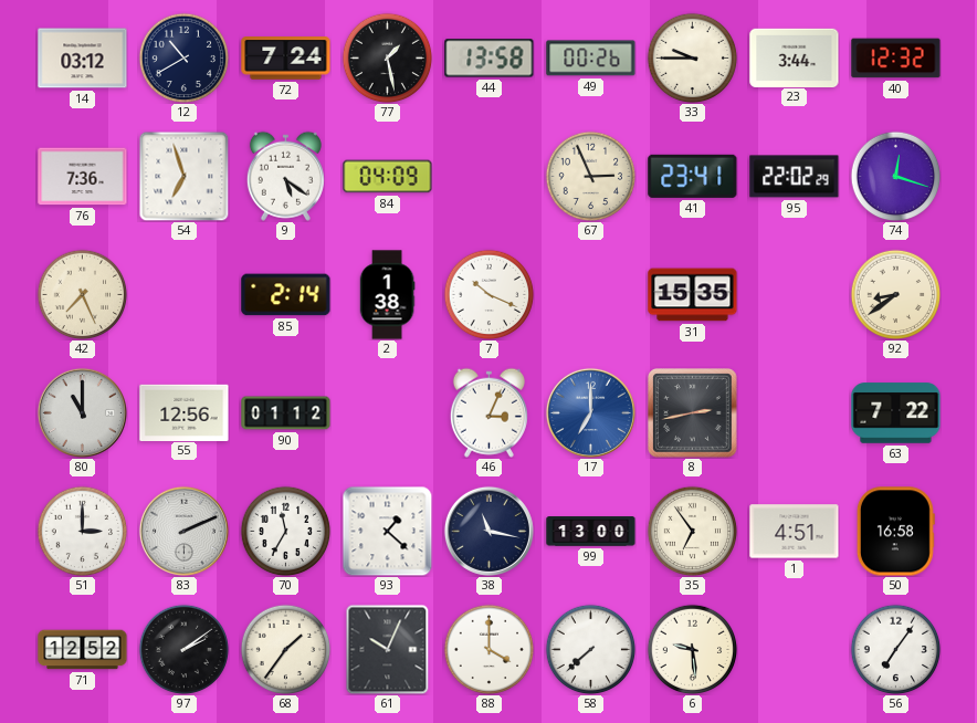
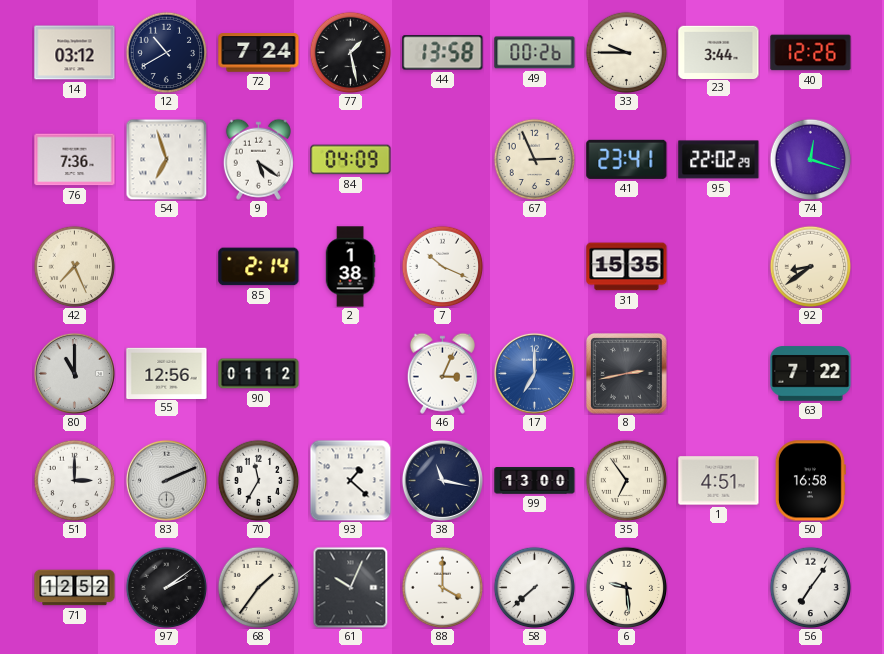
40: 12:32 -> 12:26
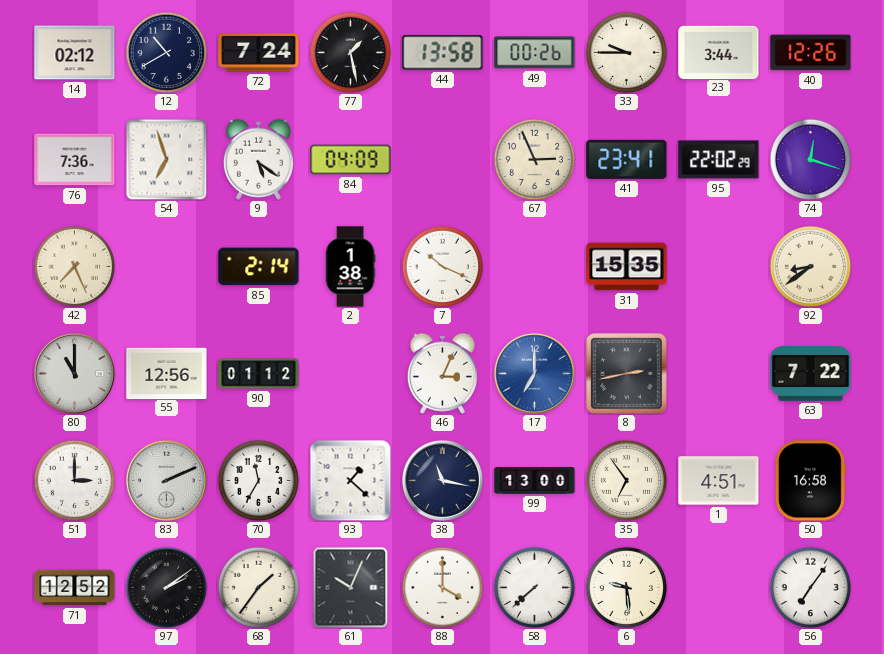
14: 03:12 -> 02:12
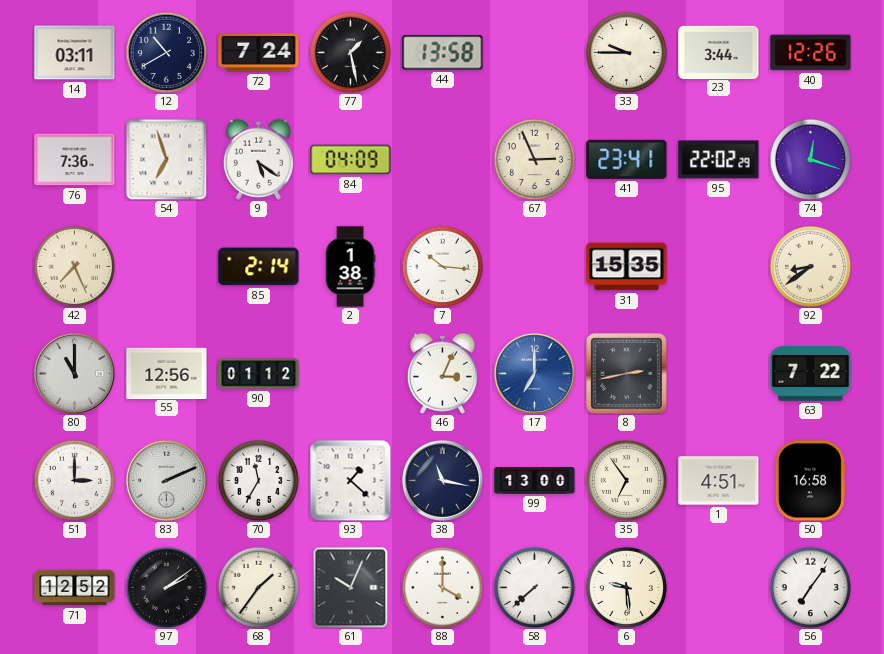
14: 02:12 -> 03:11
49: 00:26 -> none
7: 10:19 -> 10:16
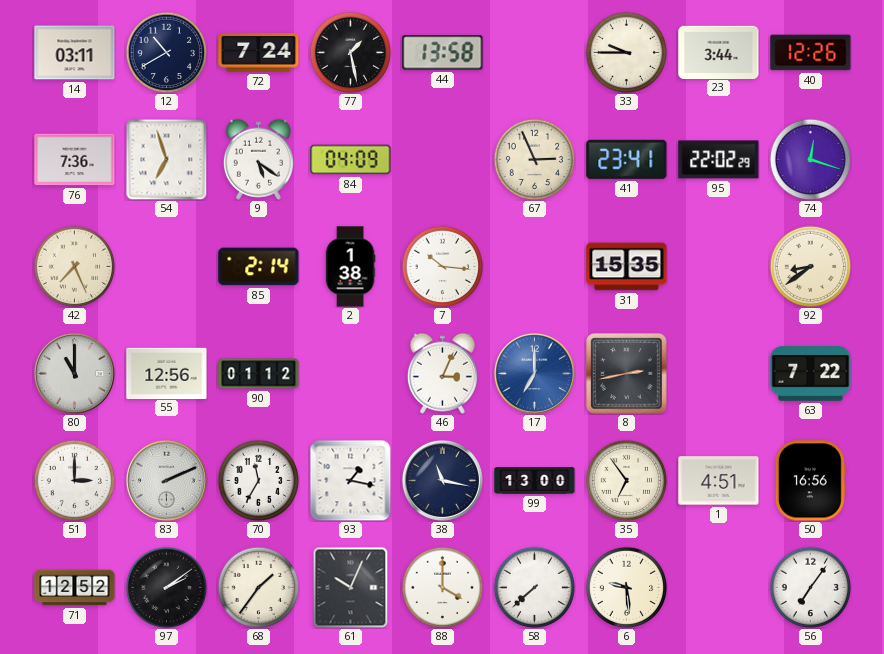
93: 1:22 -> 1:17
50: 16:58 -> 16:56
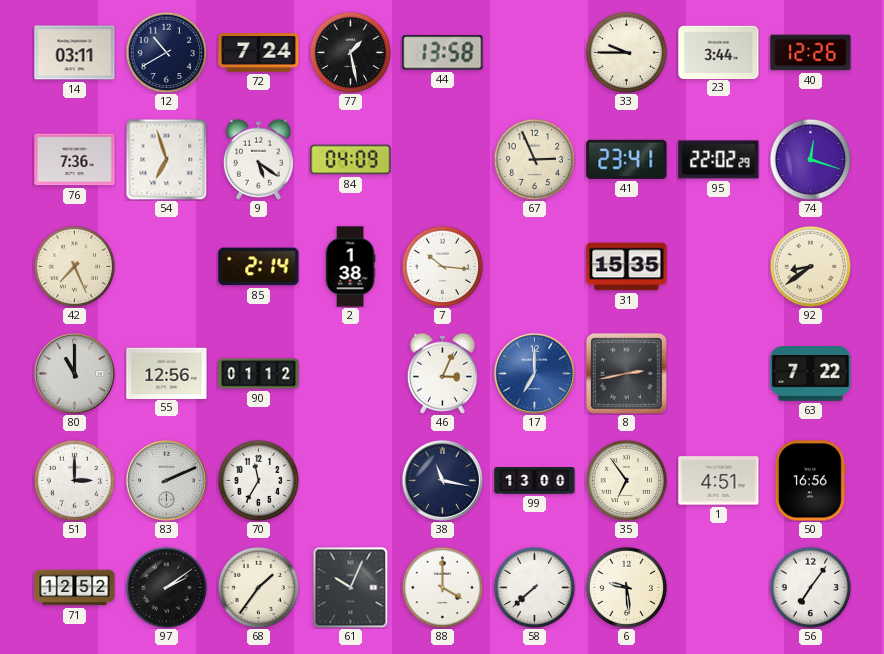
93: 1:17 -> none
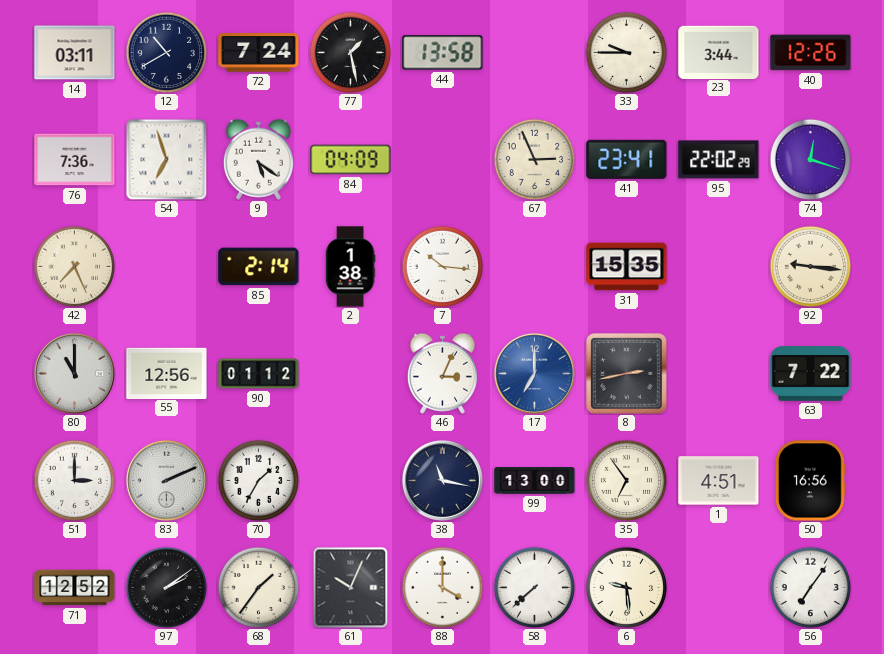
92: 8:39 -> 9:16
70: 11:35 -> 1:35
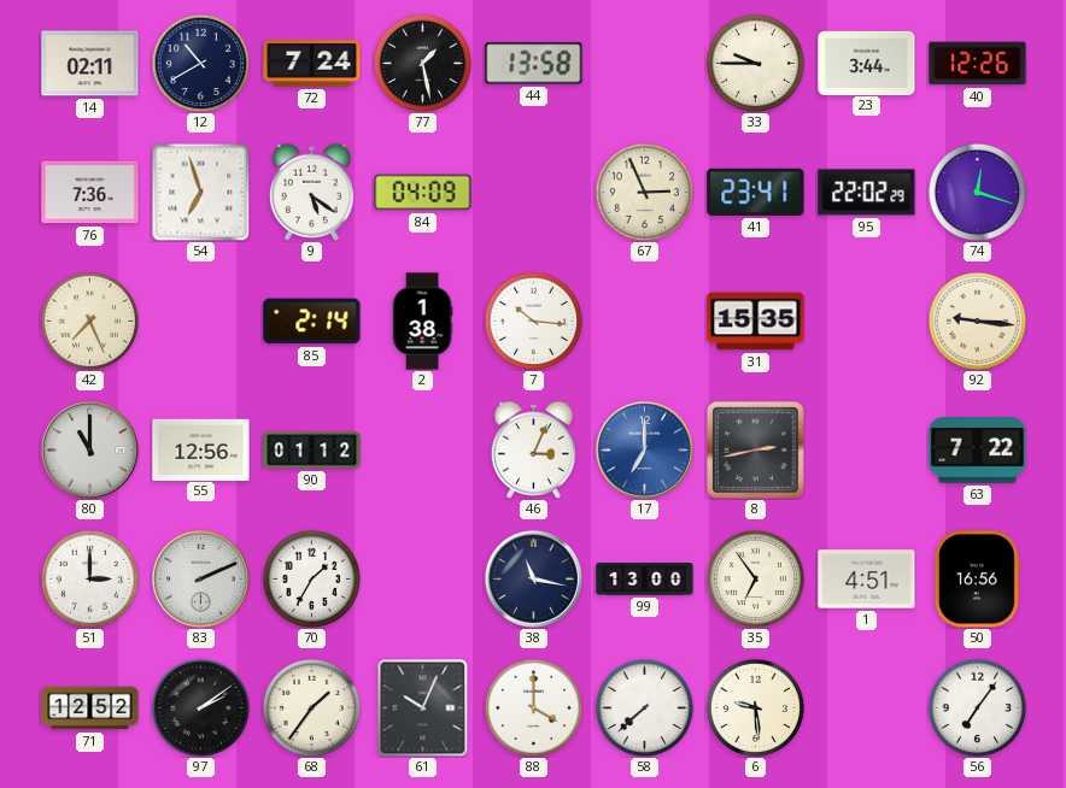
14: 03:11 -> 02:11
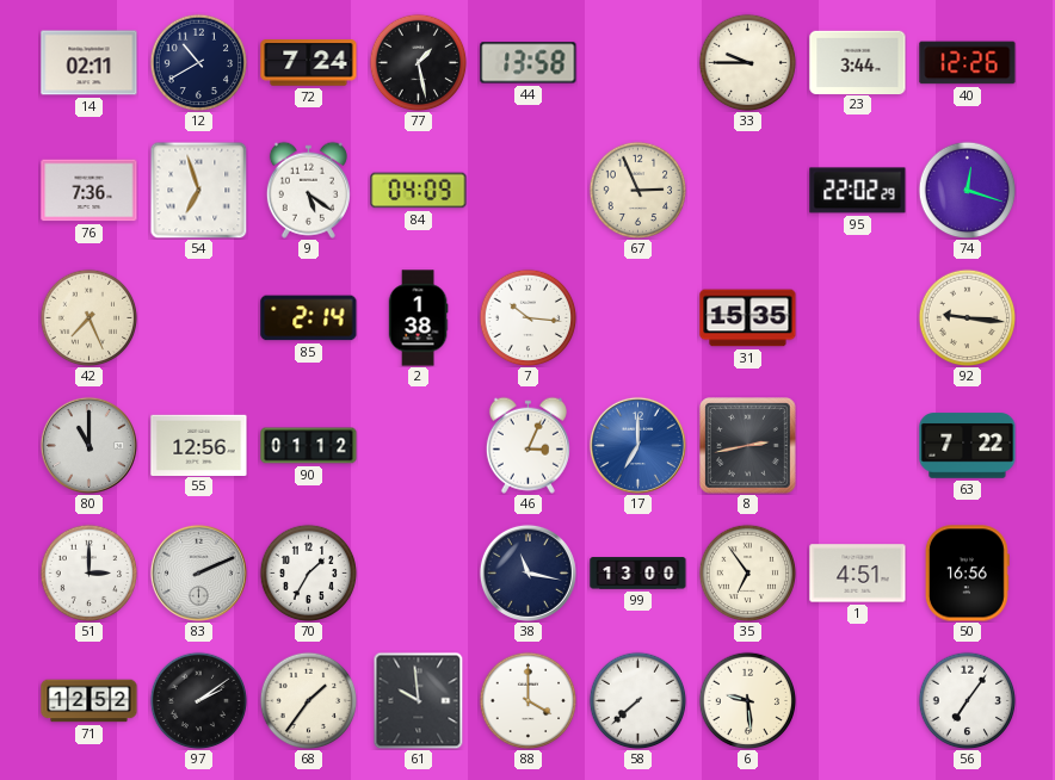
41: 23:41 -> none
61: 10:04 -> 9:59
